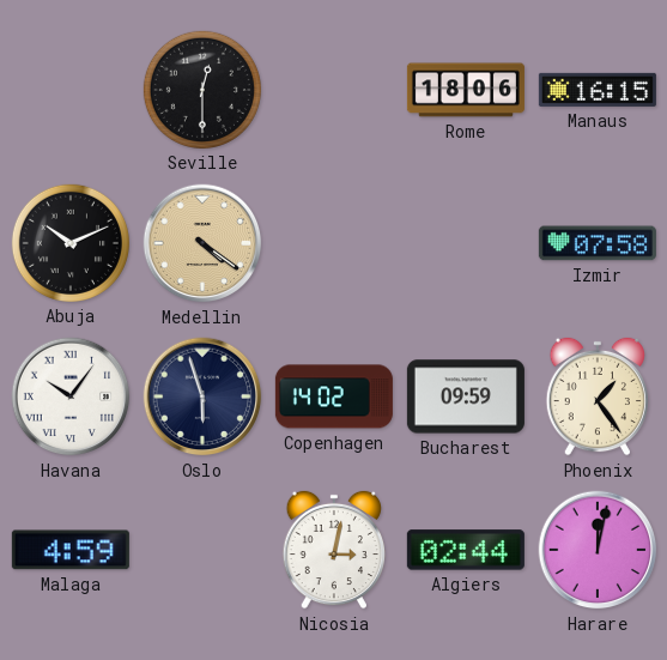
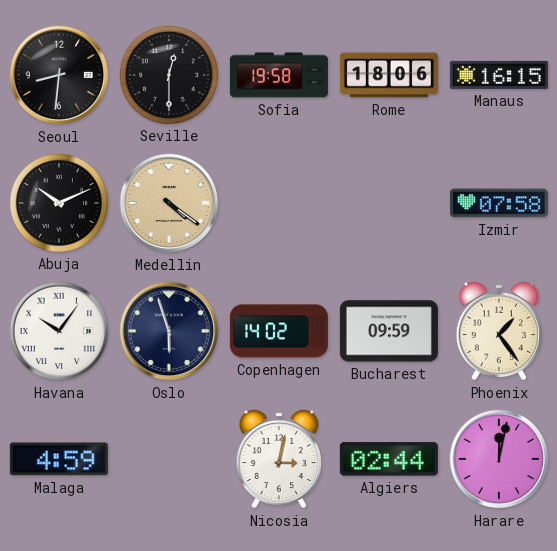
Seoul: none -> 8:31
Sofia: none -> 19:58
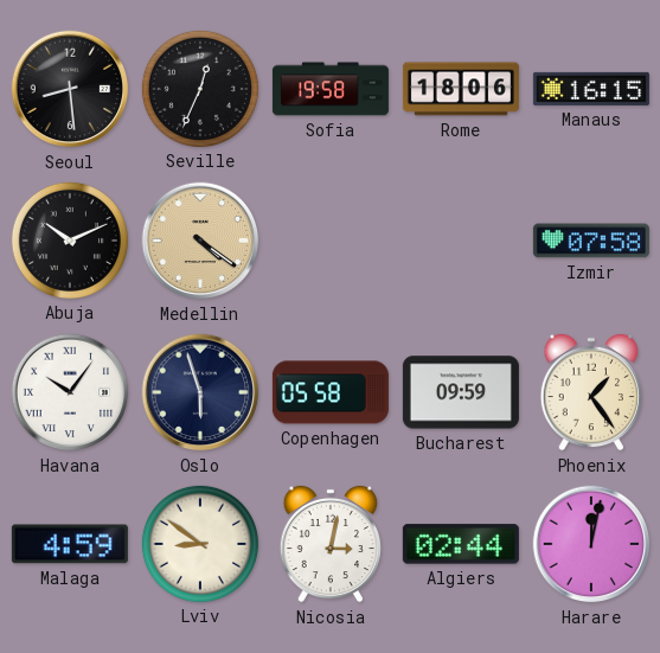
Seoul: 8:31 -> 8:29
Seville: 12:30 -> 12:34
Copenhagen: 14:02 -> 05:58
Lviv: none -> 8:51
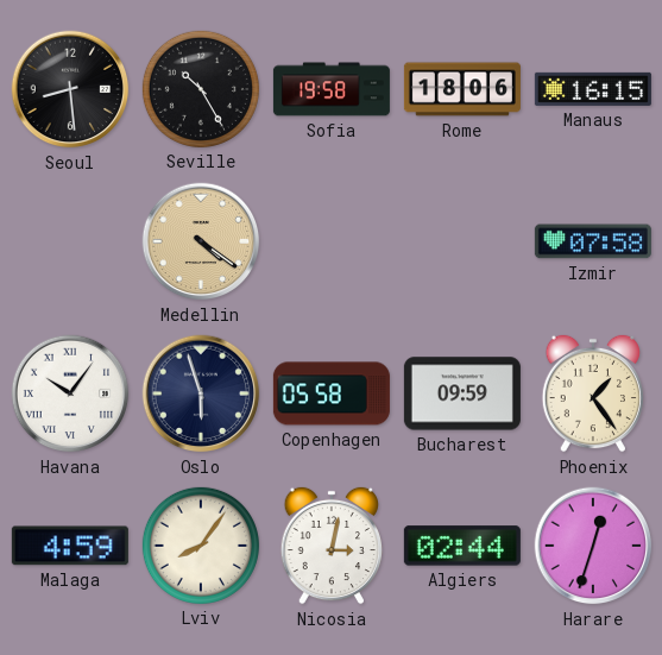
Seville: 12:34 -> 10:25
Abuja: 10:11 -> none
Lviv: 8:51 -> 8:06
Harare: 12:02 -> 12:33
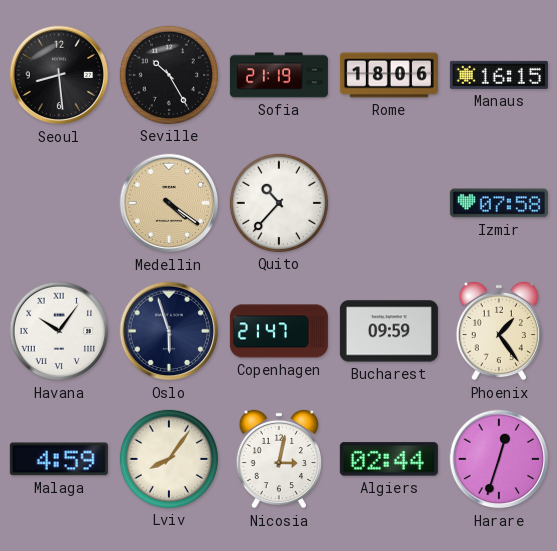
Sofia: 19:58 -> 21:19
Quito: none -> 10:37
Copenhagen: 05:58 -> 21:47
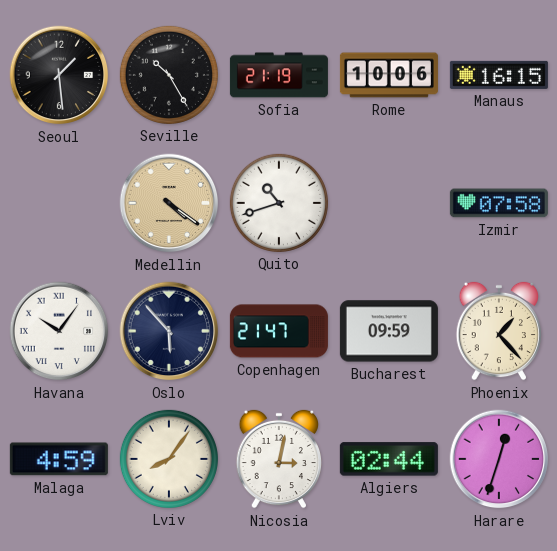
Seoul: 8:29 -> 1:29
Rome: 18:06 -> 10:06
Quito: 10:37 -> 10:42
Oslo: 5:57 -> 5:53
Phoenix: 1:24 -> 1:23
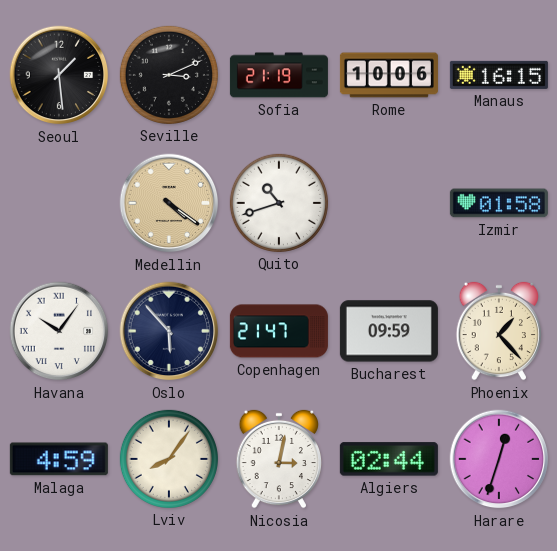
Seville: 10:25 -> 3:11
Izmir: 07:58 -> 01:58
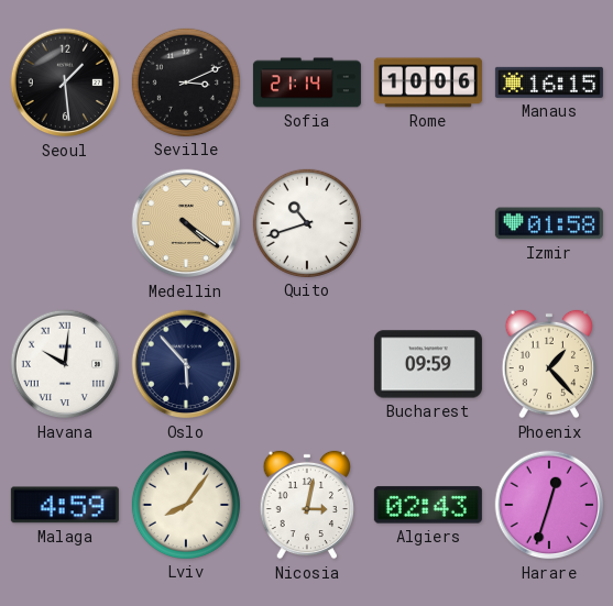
Sofia: 21:19 -> 21:14
Havana: 10:06 -> 10:01
Copenhagen: 21:47 -> none
Algiers: 02:44 -> 02:43
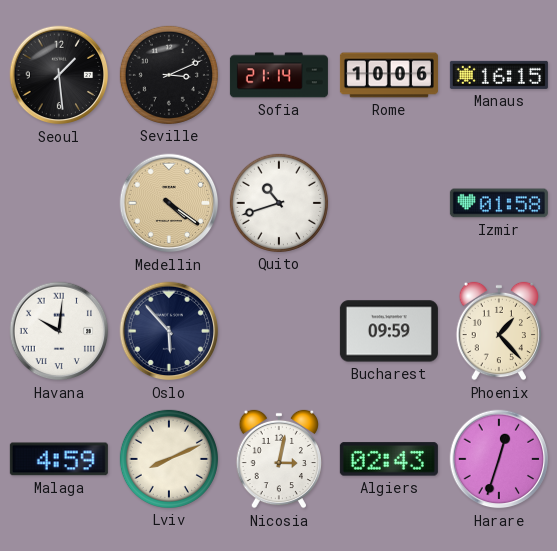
Lviv: 8:06 -> 8:11
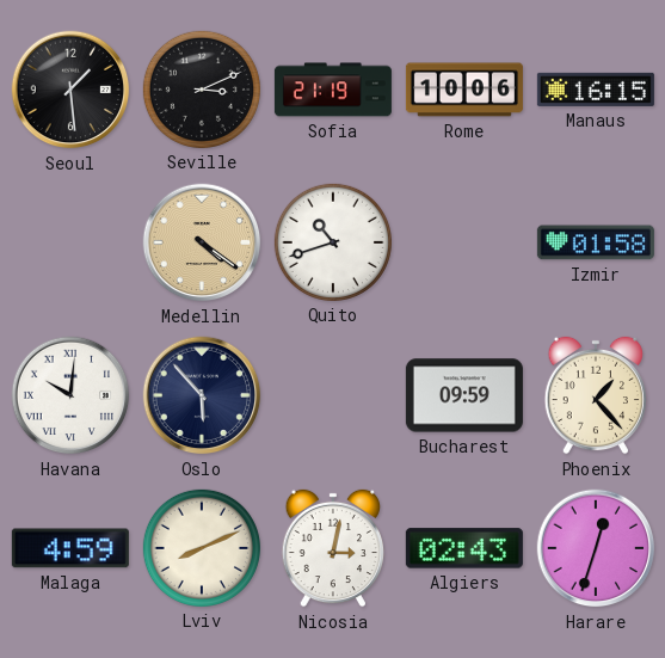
Sofia: 21:14 -> 21:19
